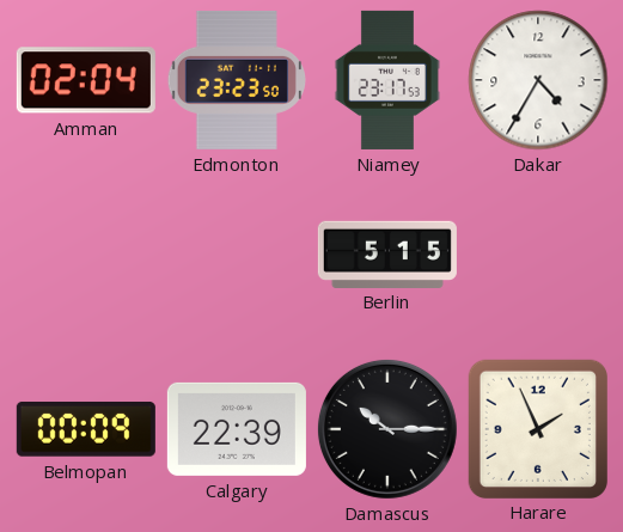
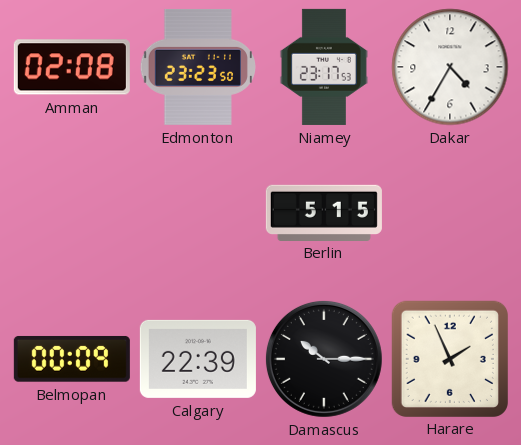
Amman: 02:04 -> 02:08
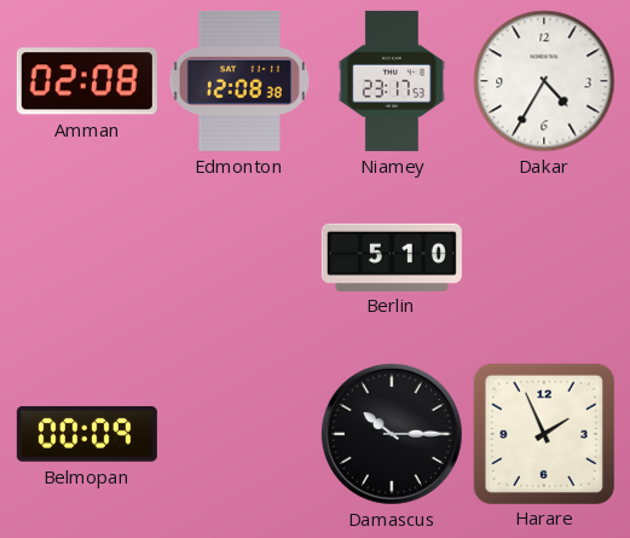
Edmonton: 23:23 -> 12:08
Berlin: 5:15 -> 5:10
Calgary: 22:39 -> none
